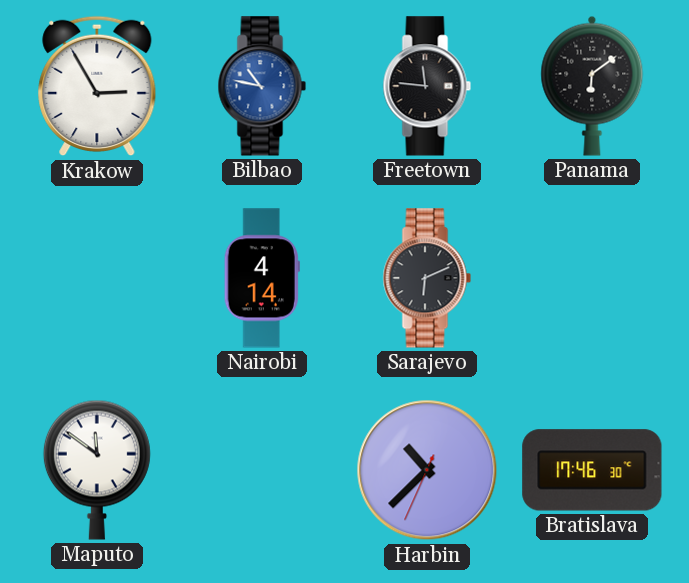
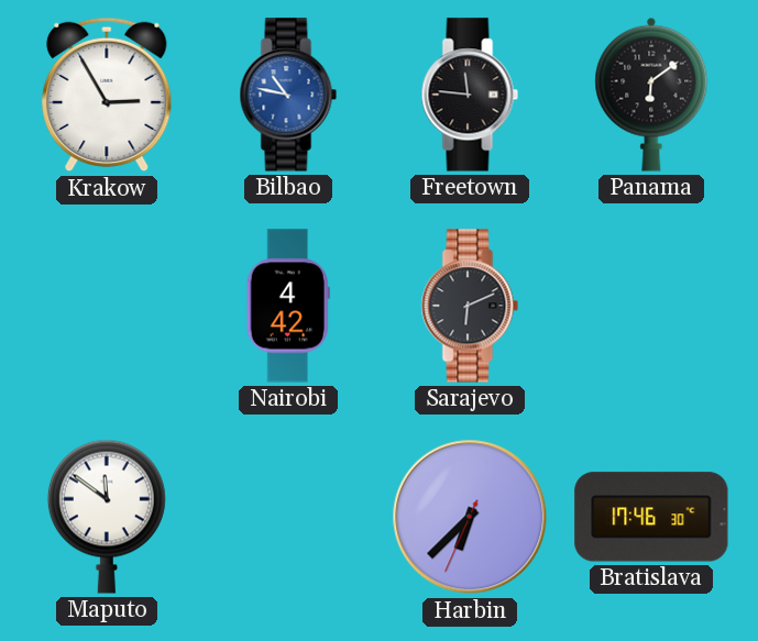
Nairobi: 4:14 -> 4:42
Harbin: 10:37 -> 6:37
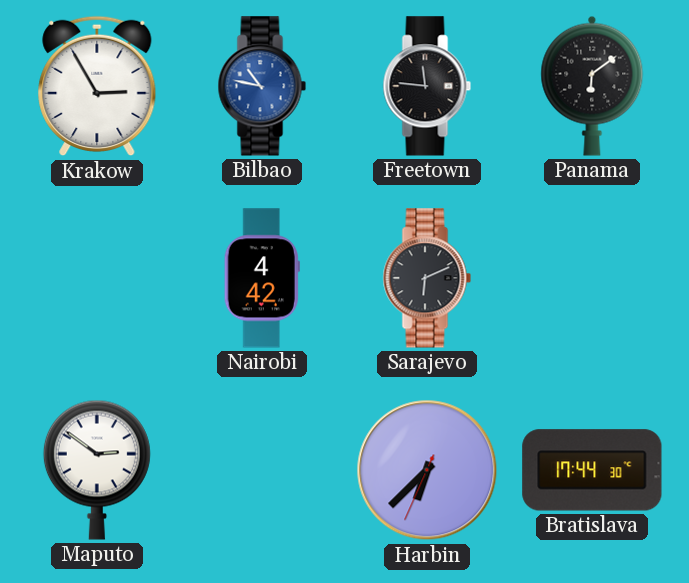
Maputo: 11:51 -> 2:51
Bratislava: 17:46 -> 17:44
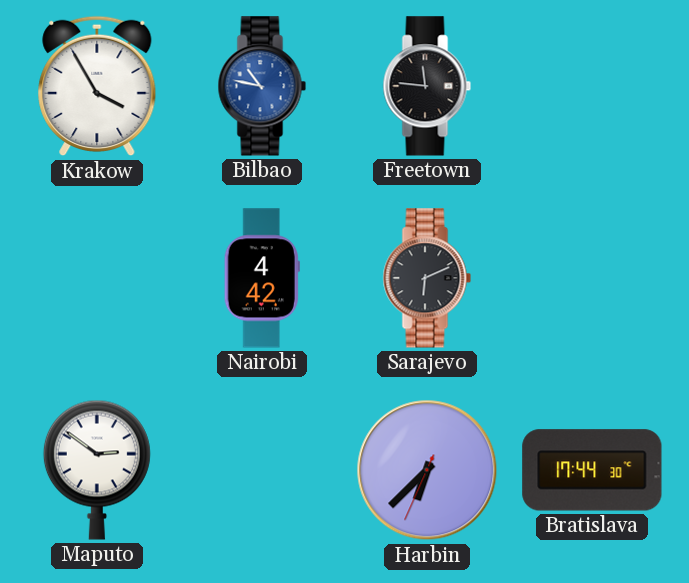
Krakow: 2:55 -> 3:55
Panama: 6:09 -> none
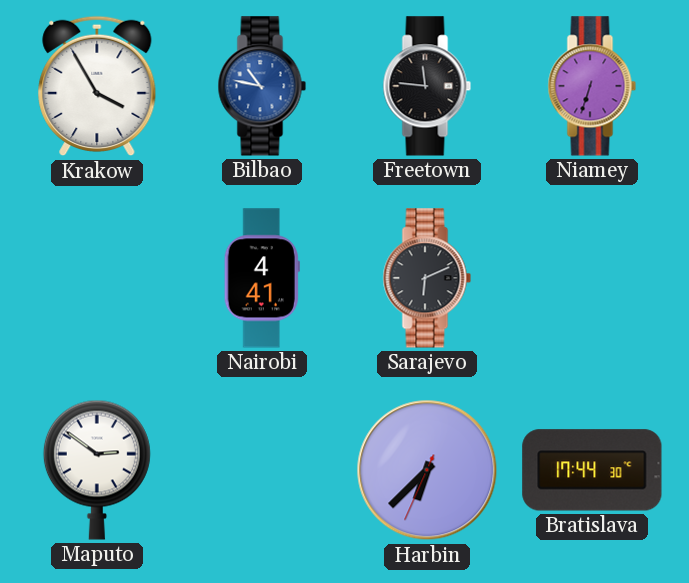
Niamey: none -> 6:33
Nairobi: 4:42 -> 4:41
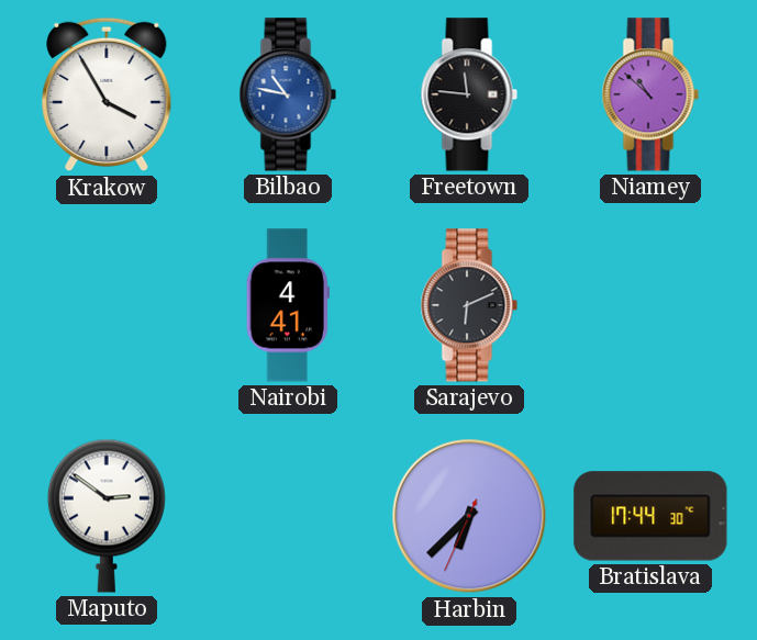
Niamey: 6:33 -> 10:52
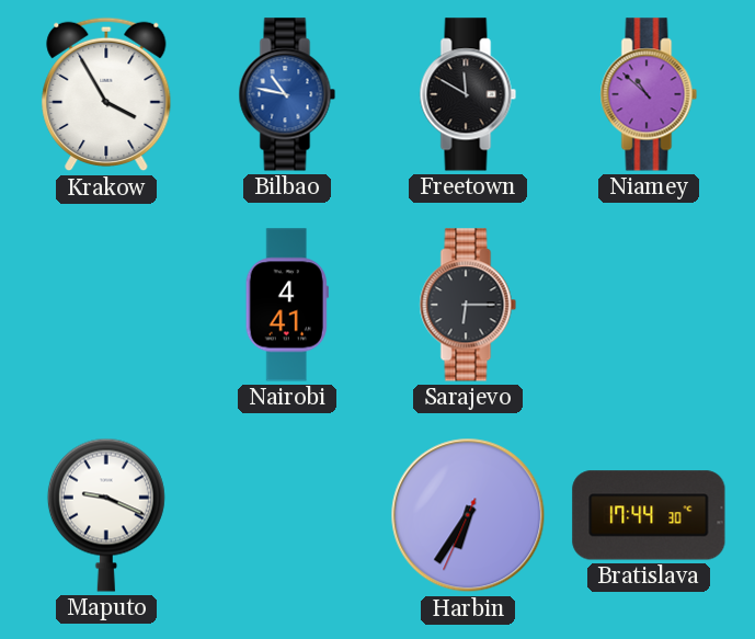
Freetown: 11:46 -> 11:50
Sarajevo: 6:11 -> 6:15
Maputo: 2:51 -> 9:19
Harbin: 6:37 -> 6:35
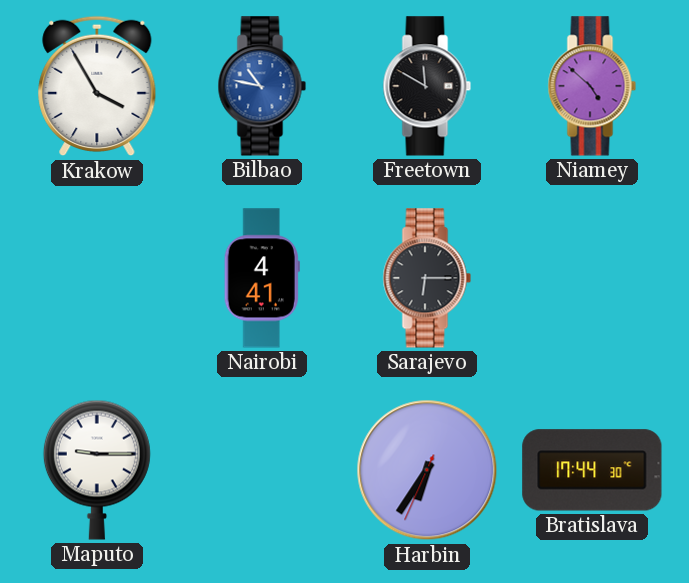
Niamey: 10:52 -> 4:52
Maputo: 9:19 -> 9:15
